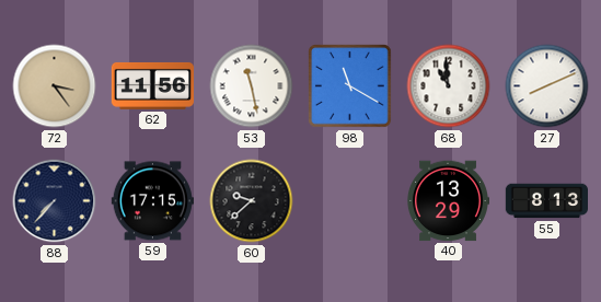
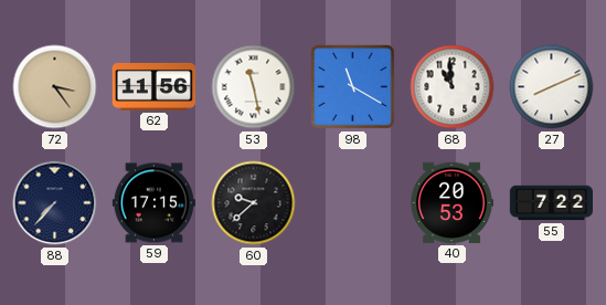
40: 13:29 -> 20:53
55: 8:13 -> 7:22
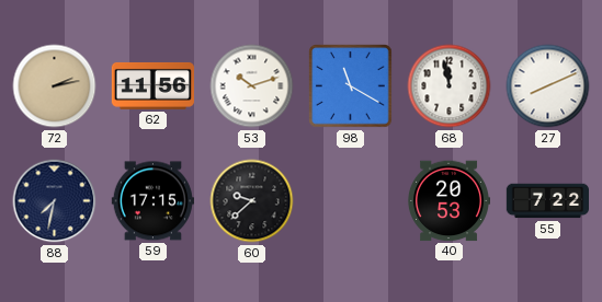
72: 3:24 -> 2:13
53: 11:28 -> 10:12
68: 10:59 -> 11:58
88: 7:37 -> 7:32
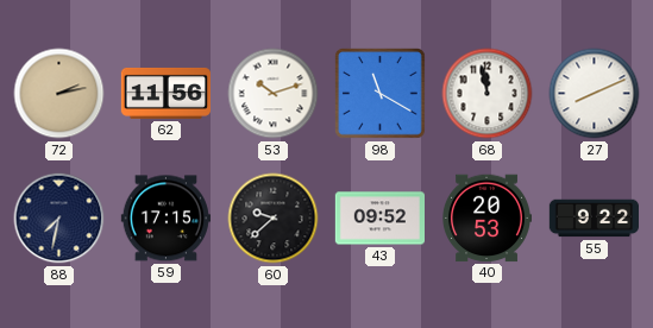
43: none -> 09:52
55: 7:22 -> 9:22
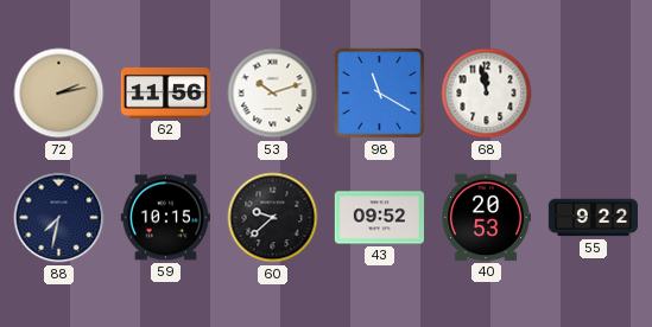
27: 8:11 -> none
59: 17:15 -> 10:15
